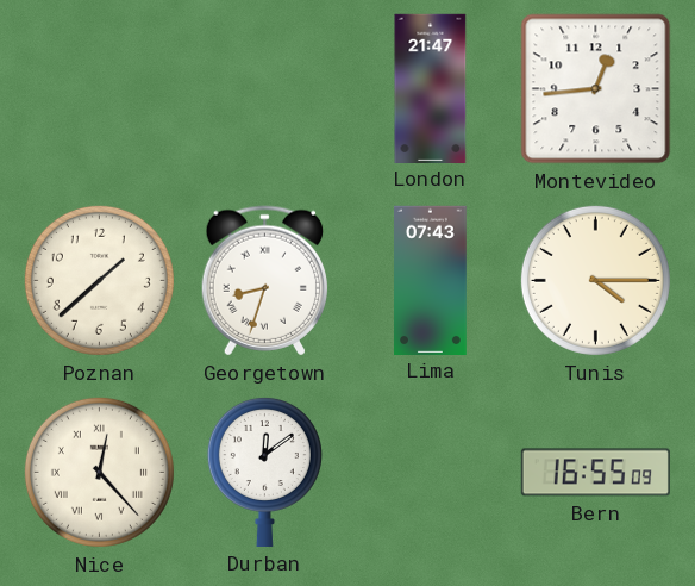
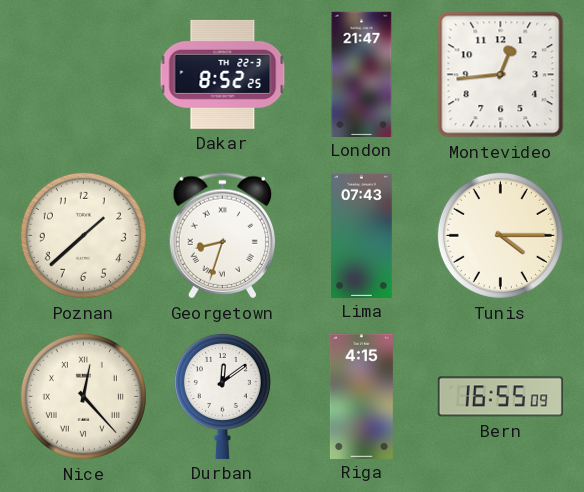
Dakar: none -> 8:52
Riga: none -> 4:15
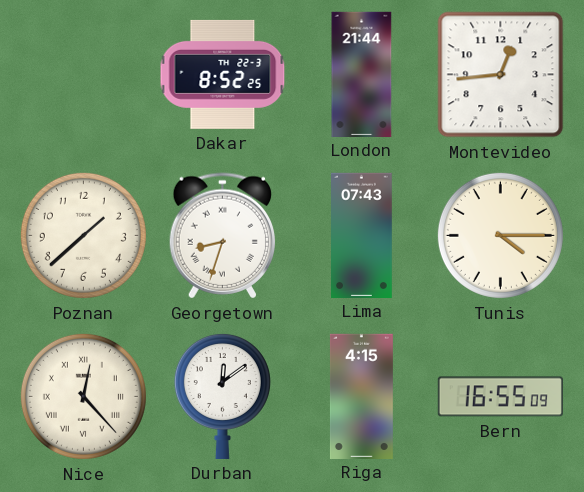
London: 21:47 -> 21:44
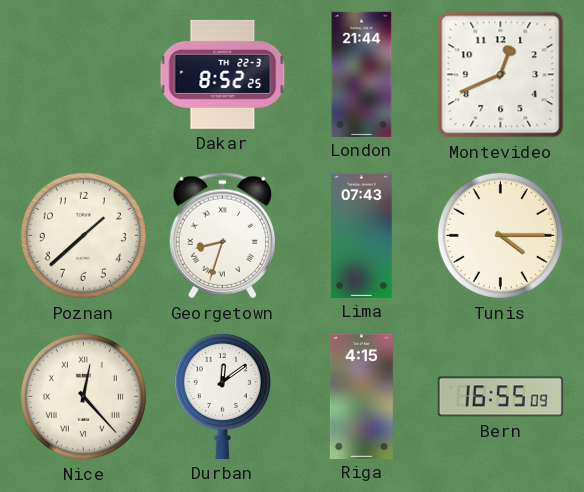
Montevideo: 12:44 -> 12:41
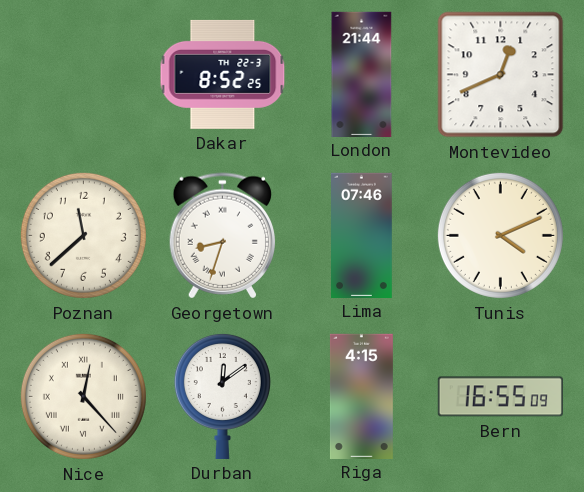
Poznan: 1:38 -> 11:38
Lima: 07:43 -> 07:46
Tunis: 4:15 -> 4:11
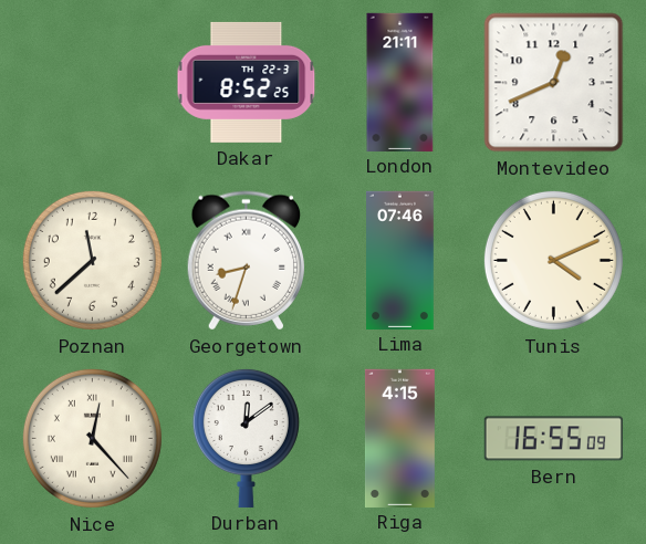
London: 21:44 -> 21:11
